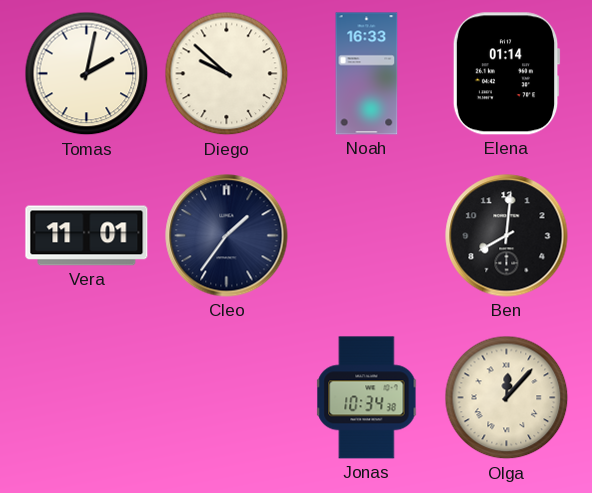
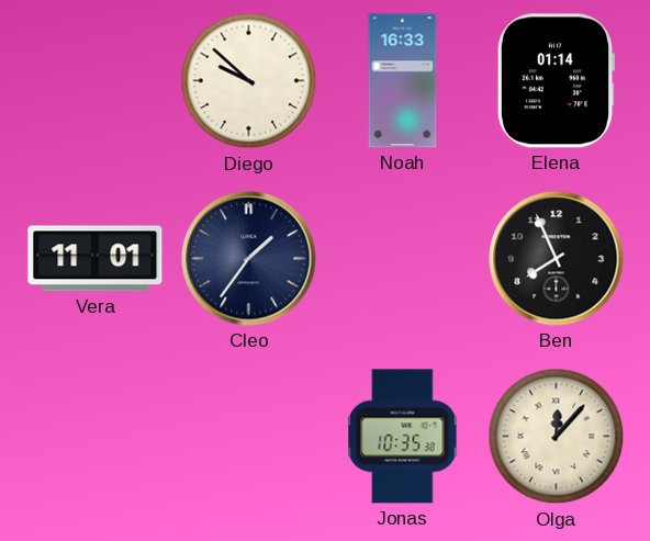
Tomas: 2:02 -> none
Ben: 8:01 -> 7:56
Jonas: 10:34 -> 10:35
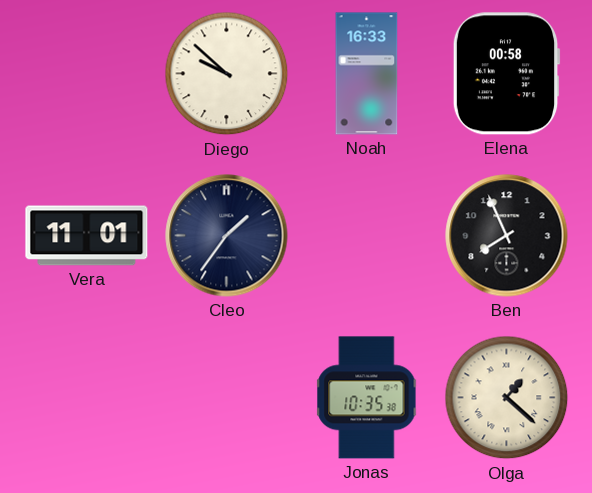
Elena: 01:14 -> 00:58
Olga: 12:07 -> 1:22
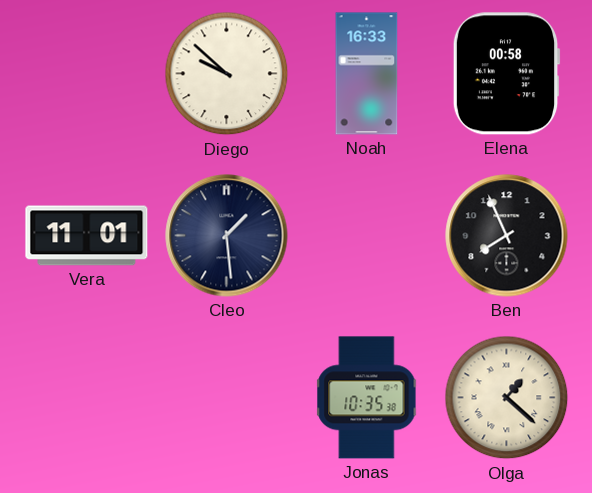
Cleo: 1:36 -> 1:29
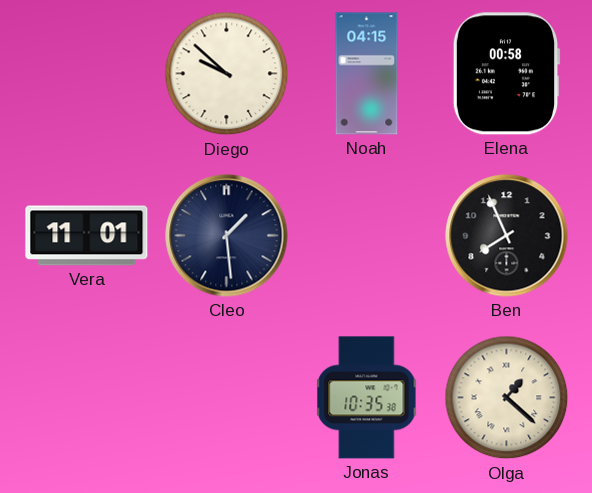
Noah: 16:33 -> 04:15
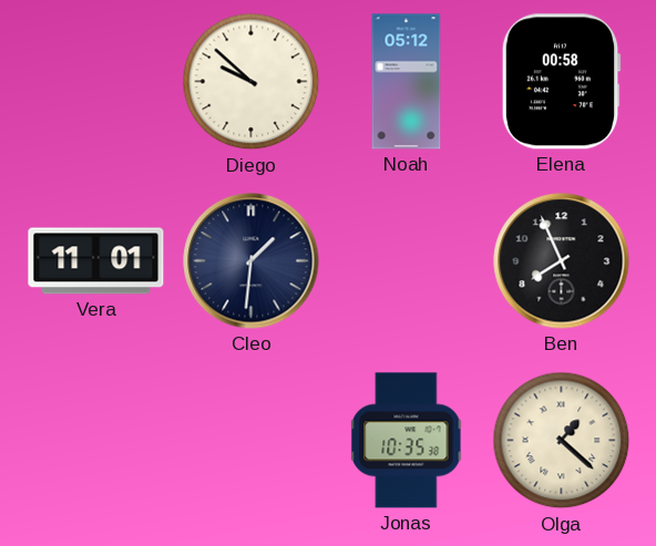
Noah: 04:15 -> 05:12
Cleo: 1:29 -> 1:31
